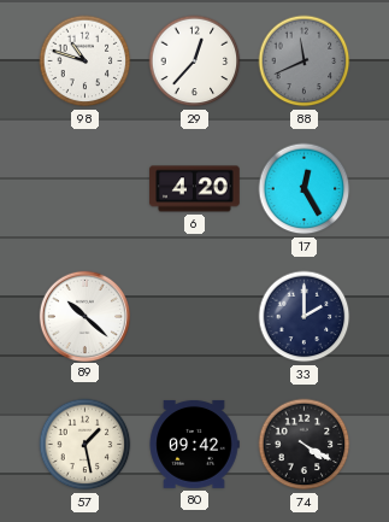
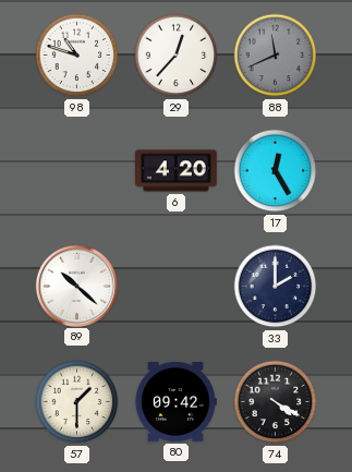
57: 1:28 -> 1:30
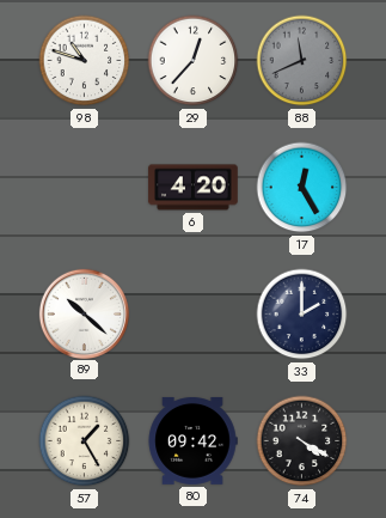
57: 1:30 -> 1:25
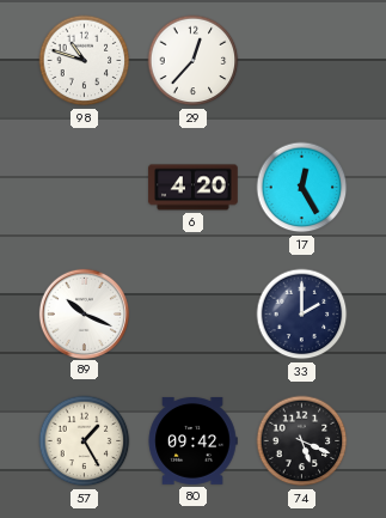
88: 11:41 -> none
89: 10:22 -> 10:19
74: 4:20 -> 5:19
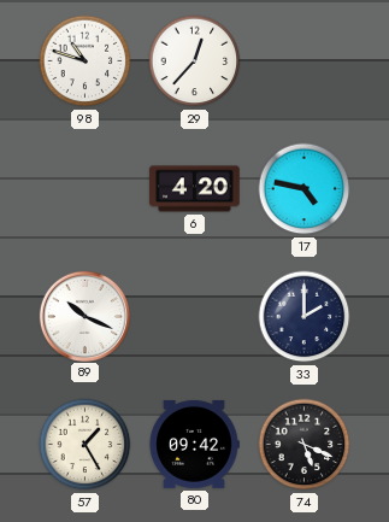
17: 12:25 -> 4:47
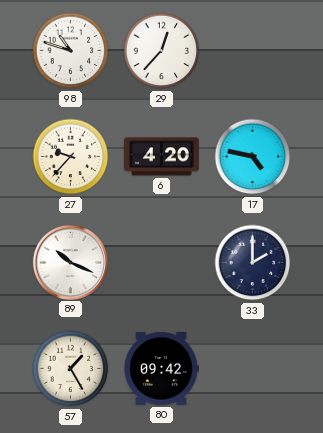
27: none -> 9:37
74: 5:19 -> none
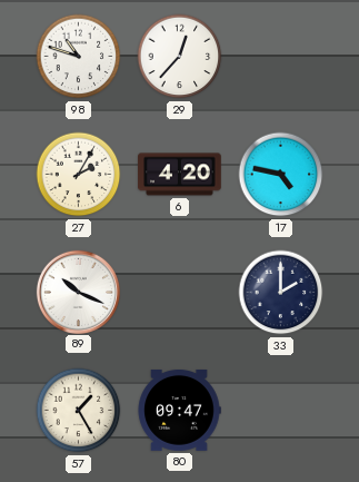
27: 9:37 -> 2:05
80: 09:42 -> 09:47
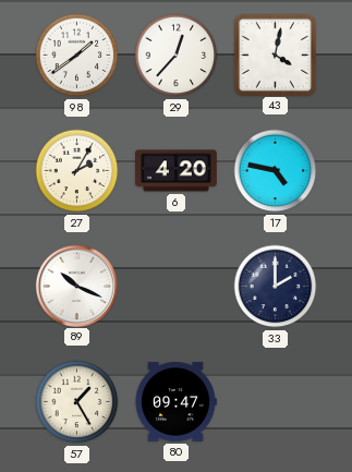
98: 10:48 -> 1:39
43: none -> 4:02
